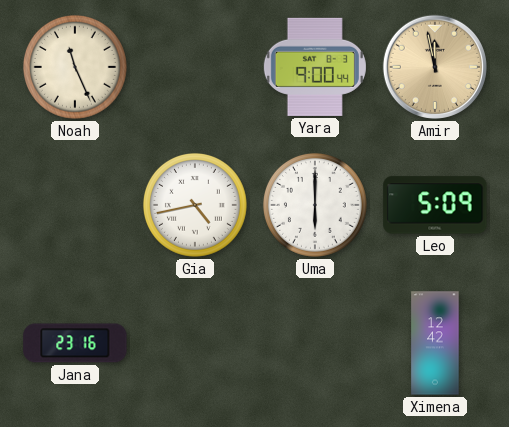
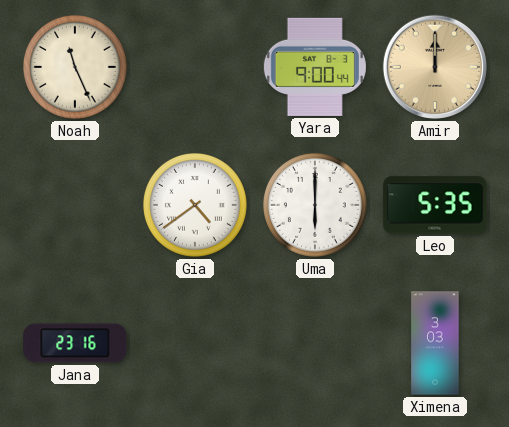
Amir: 11:58 -> 12:00
Gia: 4:43 -> 4:39
Leo: 5:09 -> 5:35
Ximena: 12:42 -> 3:03
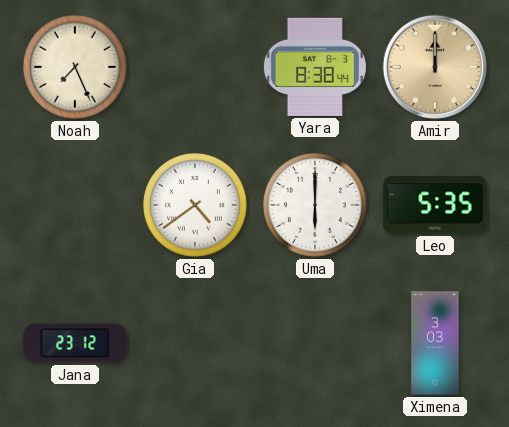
Noah: 11:26 -> 7:26
Yara: 9:00 -> 8:38
Jana: 23:16 -> 23:12
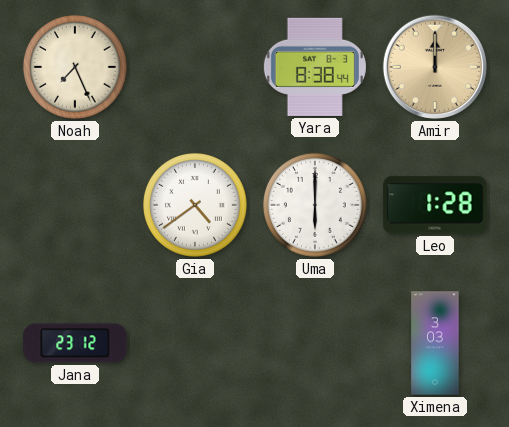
Leo: 5:35 -> 1:28
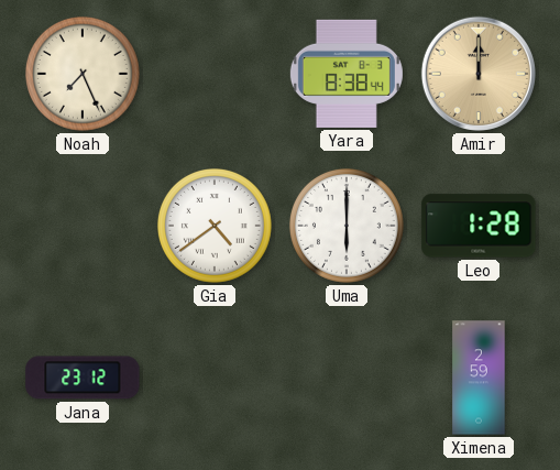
Ximena: 3:03 -> 2:59
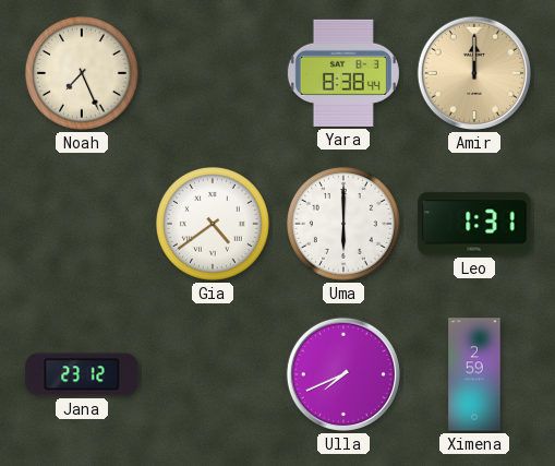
Leo: 1:28 -> 1:31
Ulla: none -> 7:41
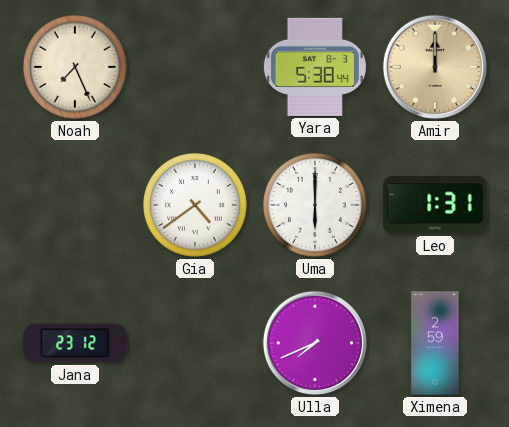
Yara: 8:38 -> 5:38
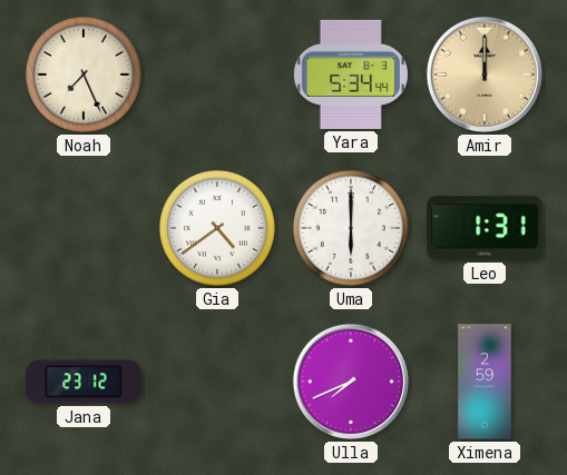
Yara: 5:38 -> 5:34
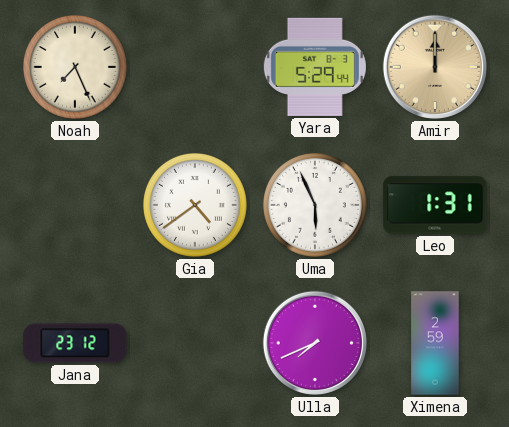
Yara: 5:34 -> 5:29
Uma: 6:00 -> 5:56
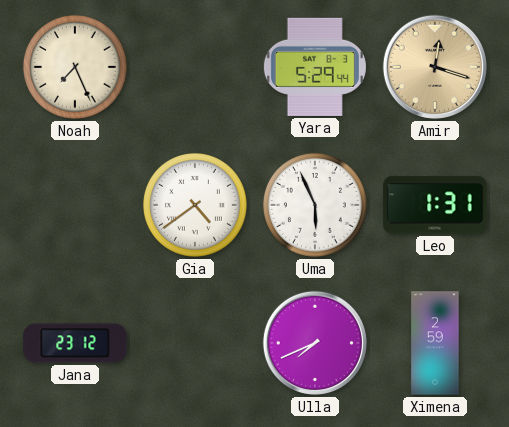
Amir: 12:00 -> 12:18
